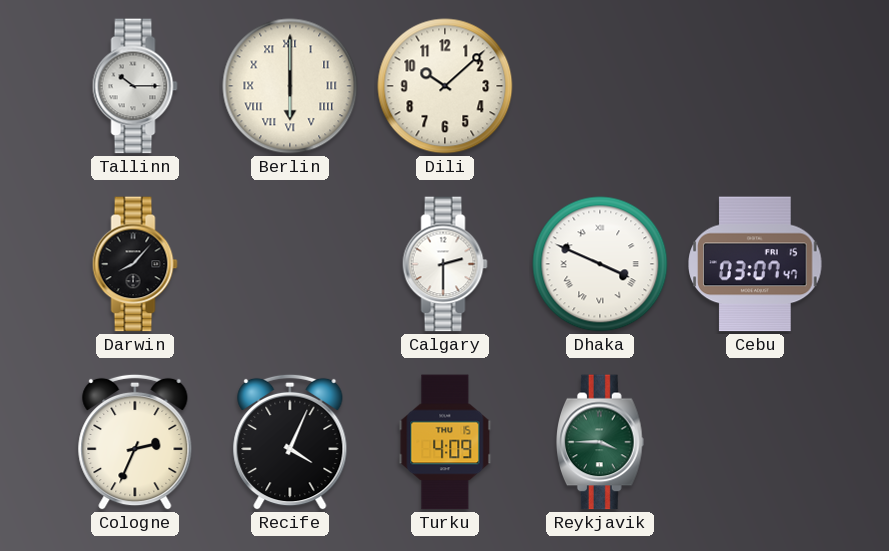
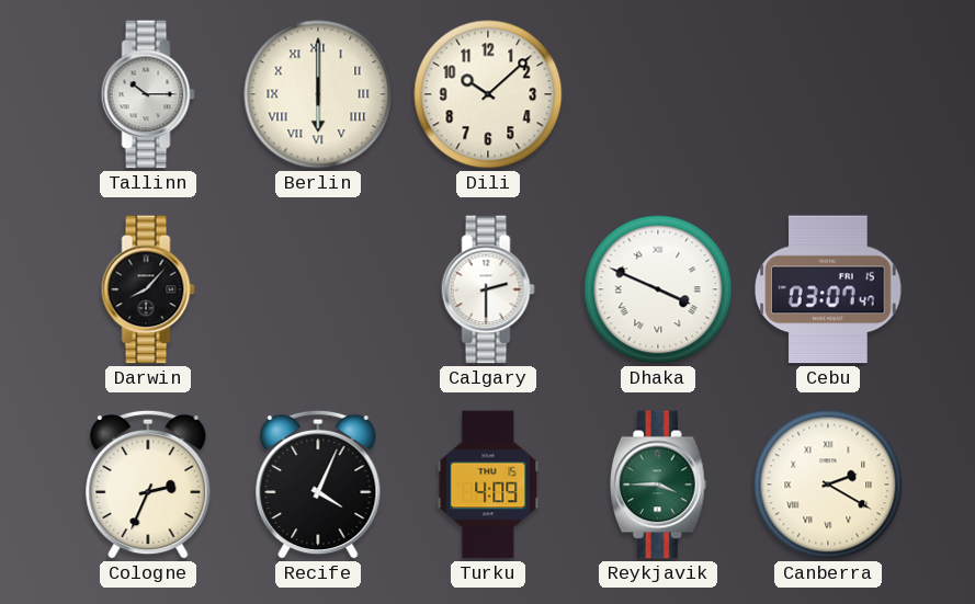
Canberra: none -> 2:20
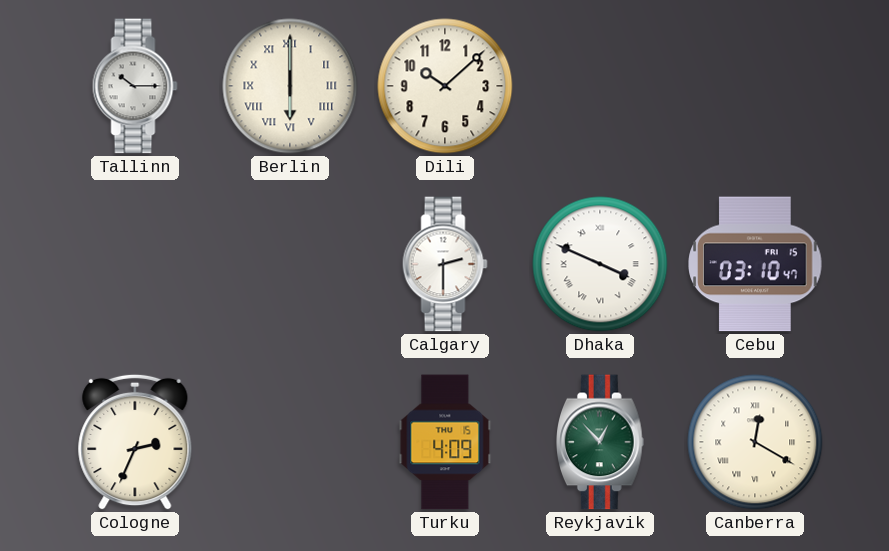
Darwin: 8:07 -> none
Cebu: 03:07 -> 03:10
Recife: 4:04 -> none
Reykjavik: 3:45 -> 12:53
Canberra: 2:20 -> 12:20
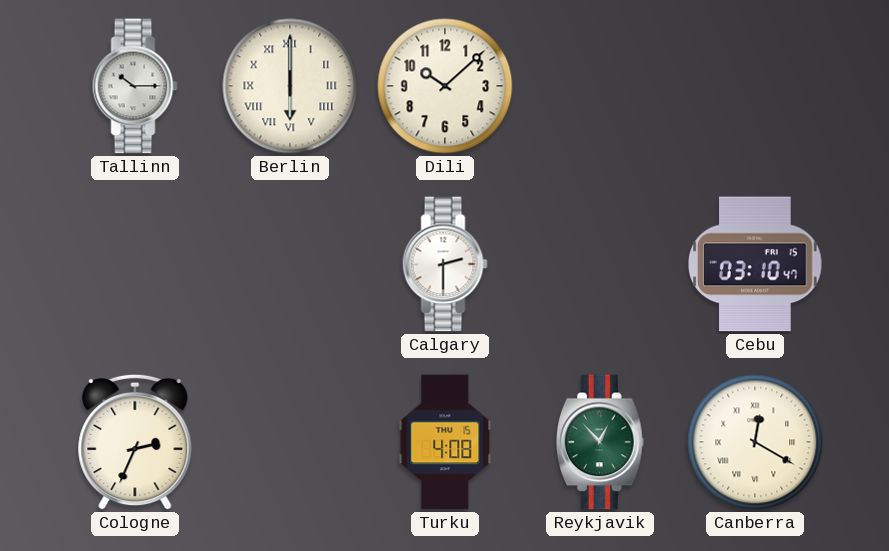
Dhaka: 3:49 -> none
Turku: 4:09 -> 4:08
